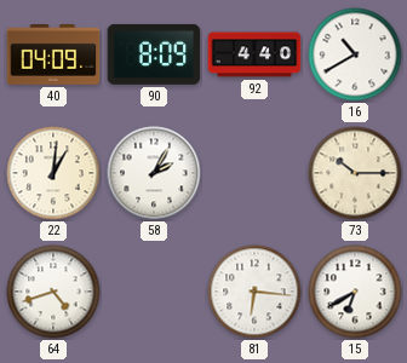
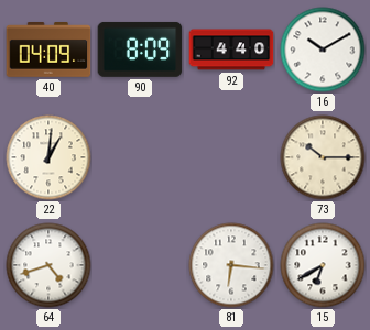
16: 10:40 -> 10:10
58: 2:05 -> none
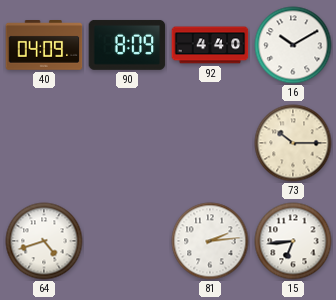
22: 1:01 -> none
81: 6:16 -> 2:14
15: 6:40 -> 6:44
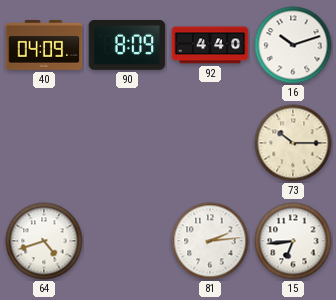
16: 10:10 -> 10:12
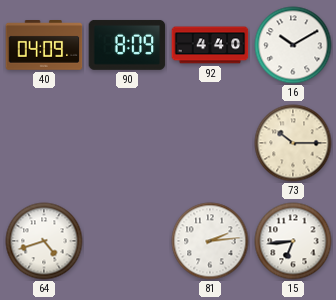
16: 10:12 -> 10:10
